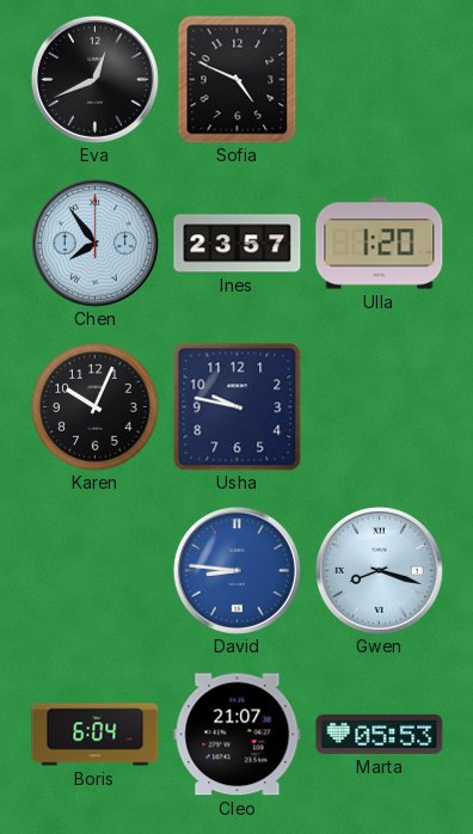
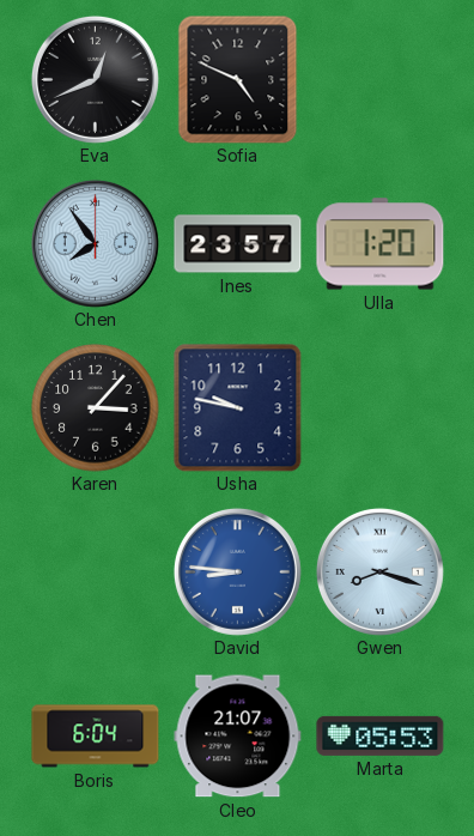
Karen: 10:04 -> 3:07
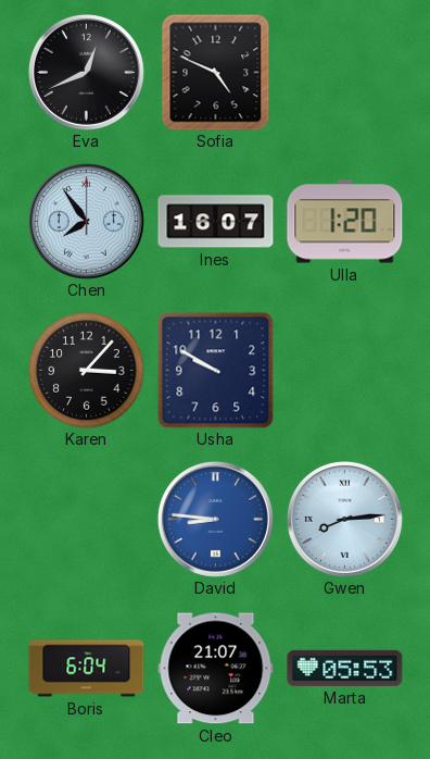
Ines: 23:57 -> 16:07
Usha: 9:47 -> 9:50
Gwen: 8:18 -> 8:14
